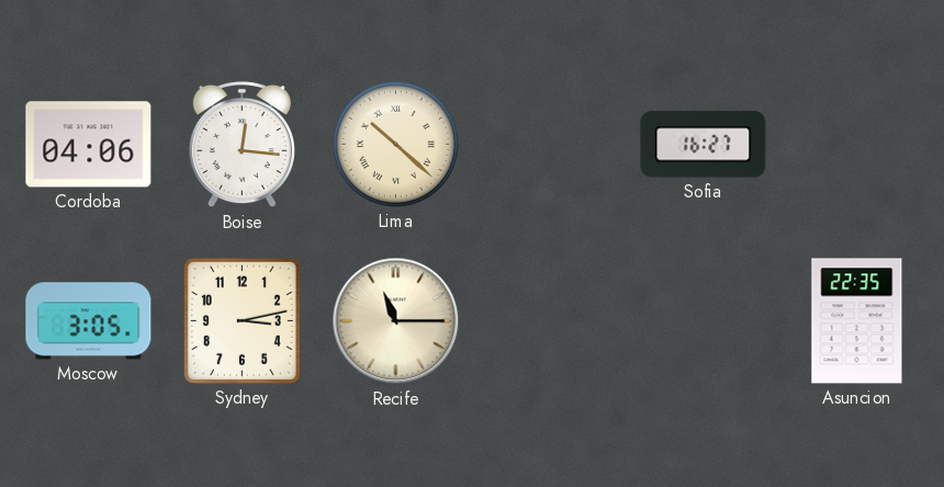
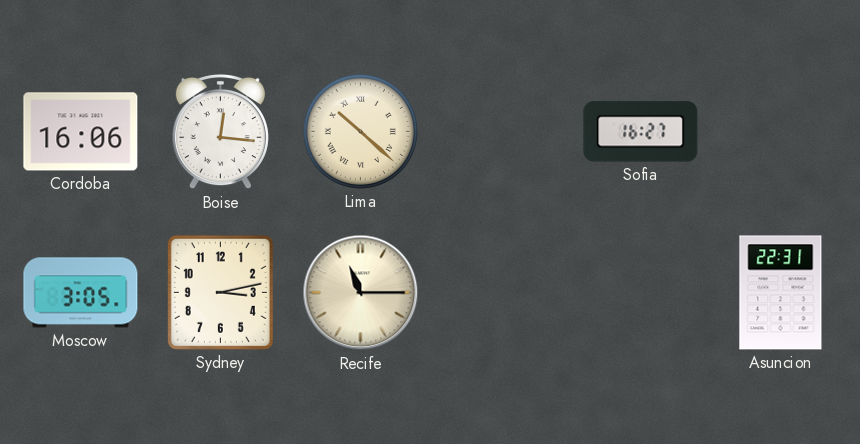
Cordoba: 04:06 -> 16:06
Asuncion: 22:35 -> 22:31
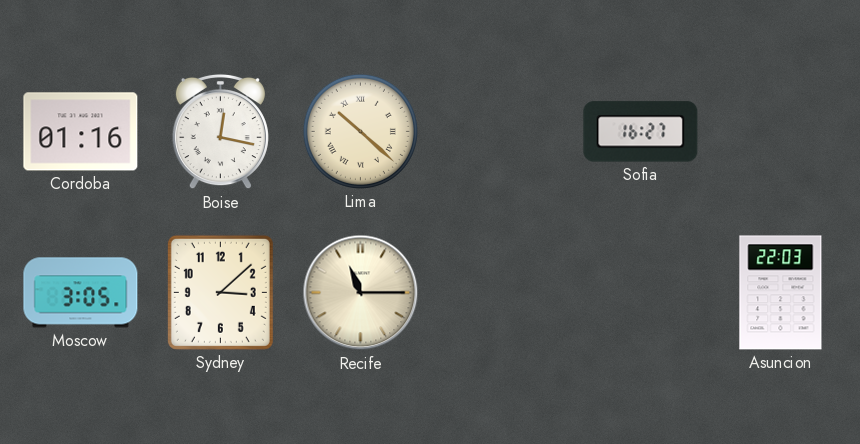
Cordoba: 16:06 -> 01:16
Boise: 12:16 -> 12:17
Sydney: 3:13 -> 3:08
Asuncion: 22:31 -> 22:03
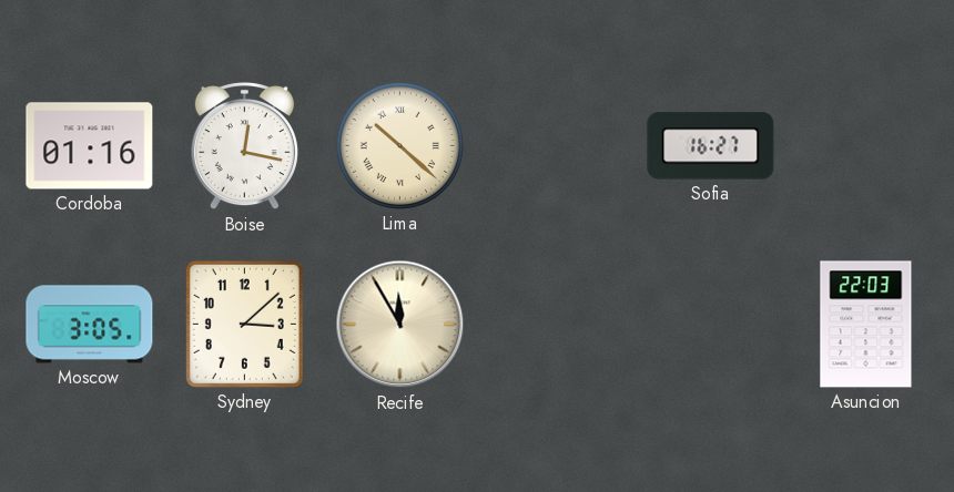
Recife: 11:15 -> 11:55
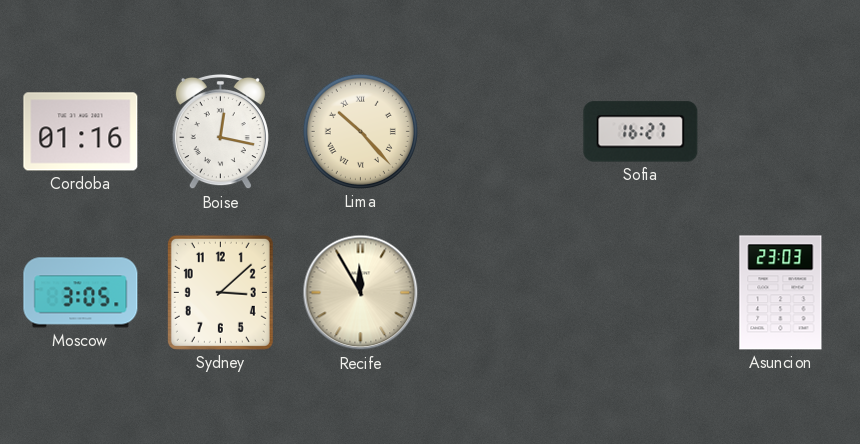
Lima: 10:22 -> 10:23
Asuncion: 22:03 -> 23:03
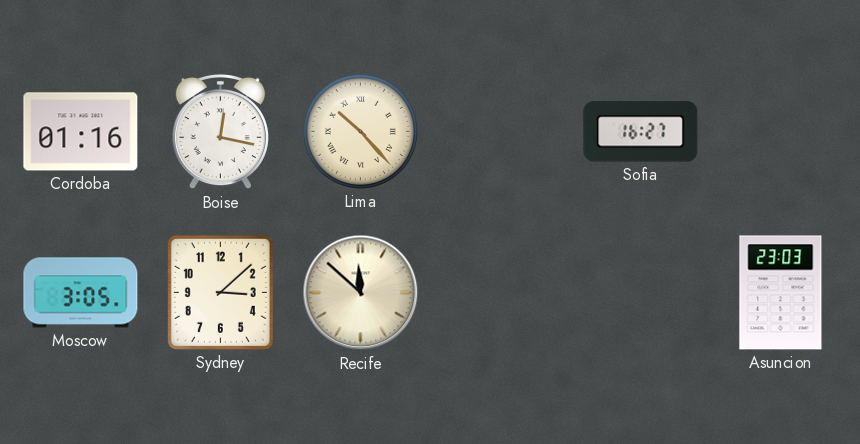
Recife: 11:55 -> 11:52
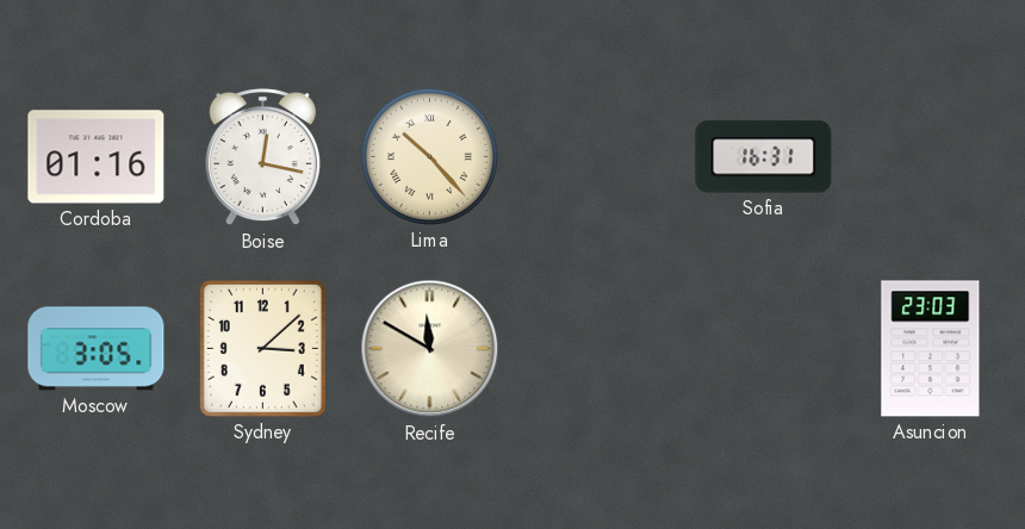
Sofia: 16:27 -> 16:31
Recife: 11:52 -> 11:50
